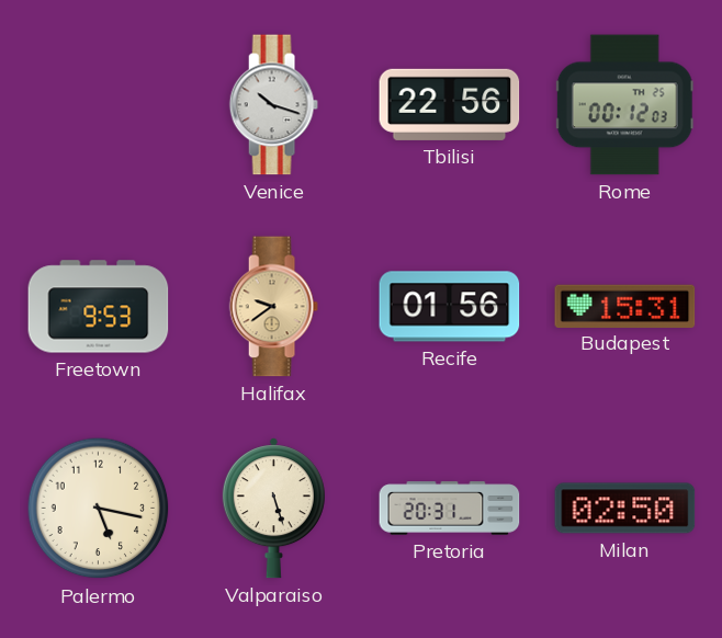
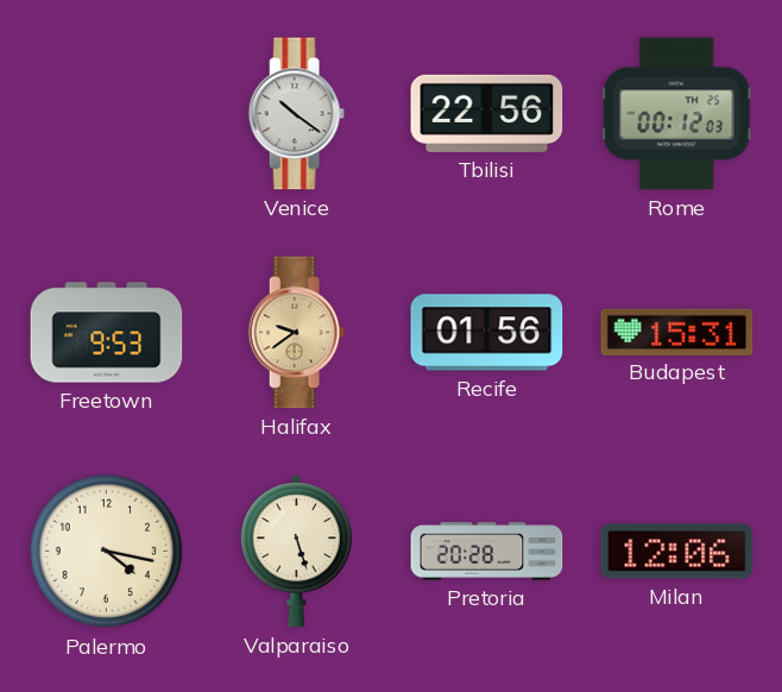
Venice: 10:18 -> 10:21
Palermo: 5:17 -> 4:17
Pretoria: 20:31 -> 20:28
Milan: 02:50 -> 12:06
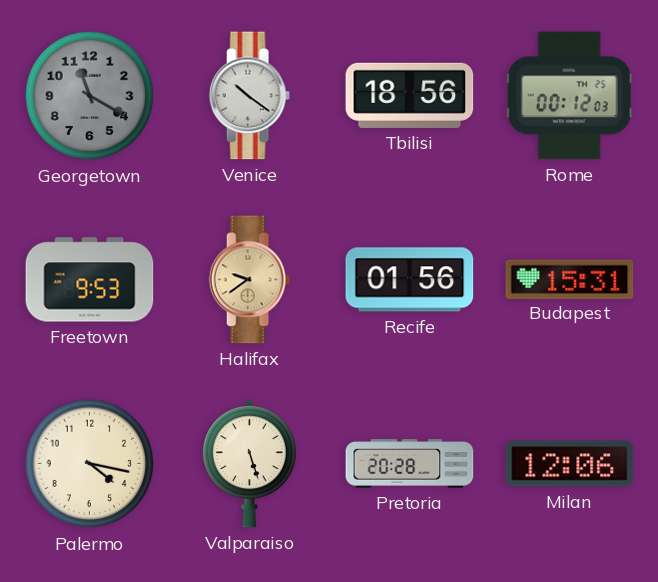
Georgetown: none -> 11:20
Tbilisi: 22:56 -> 18:56
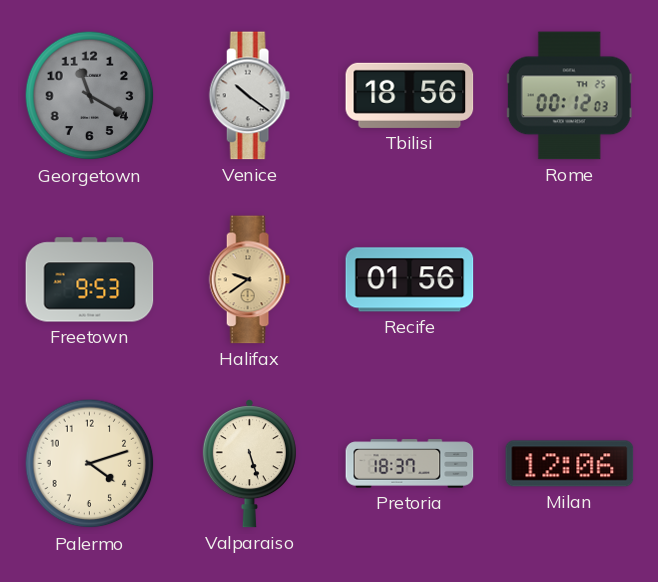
Budapest: 15:31 -> none
Palermo: 4:17 -> 4:12
Pretoria: 20:28 -> 18:37
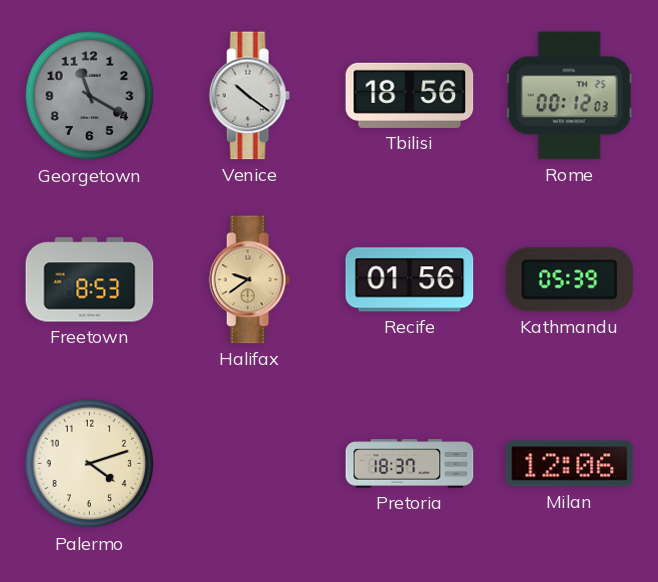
Freetown: 9:53 -> 8:53
Kathmandu: none -> 05:39
Valparaiso: 5:27 -> none
